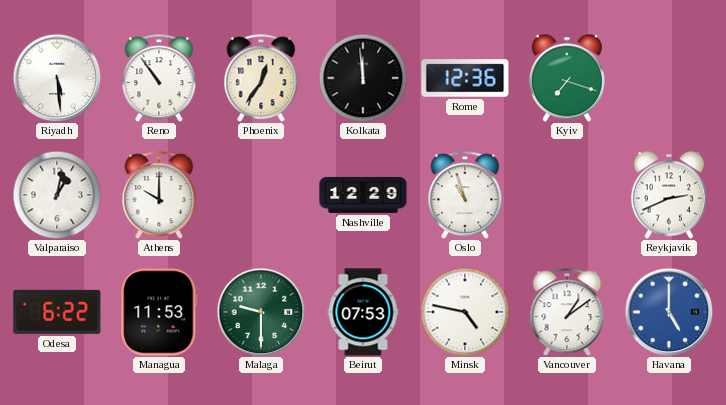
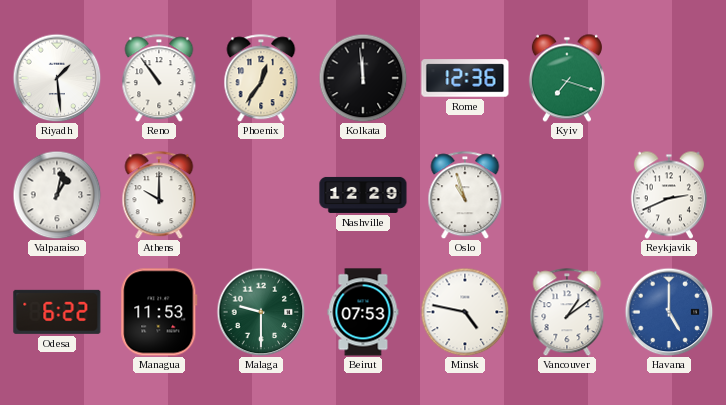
Riyadh: 5:29 -> 1:29
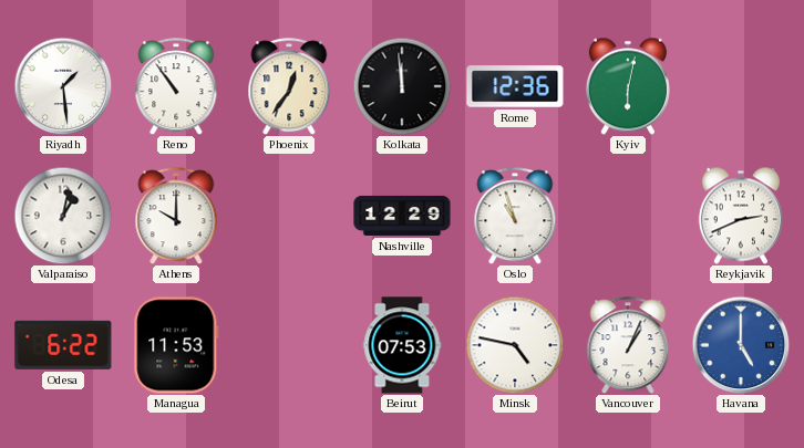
Kyiv: 7:18 -> 6:02
Malaga: 9:30 -> none
Vancouver: 1:09 -> 1:04
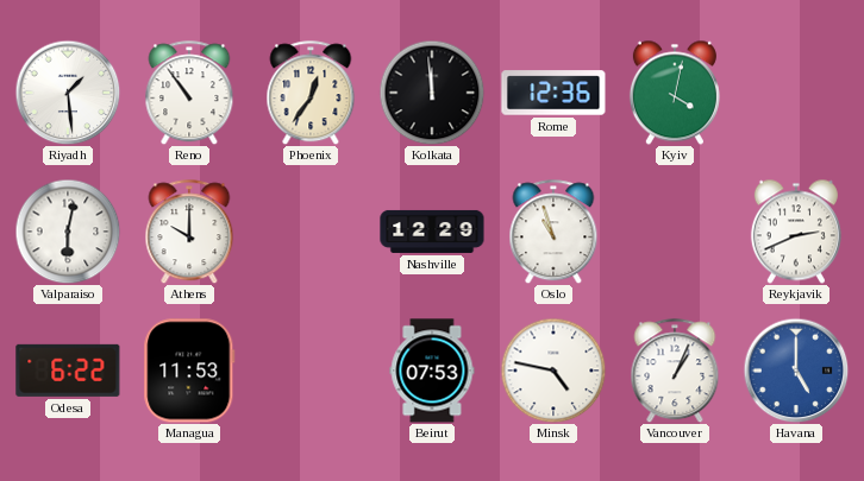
Kyiv: 6:02 -> 4:02
Valparaiso: 1:02 -> 6:02
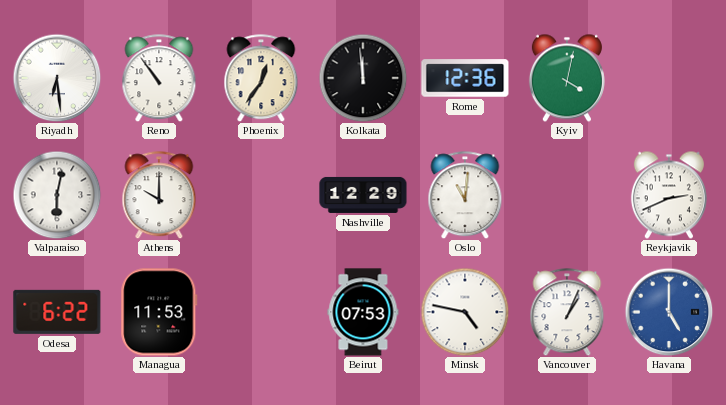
Riyadh: 1:29 -> 6:29
Oslo: 10:57 -> 11:01
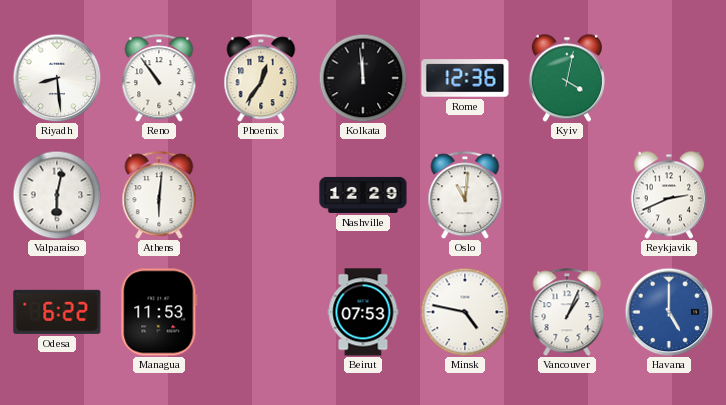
Riyadh: 6:29 -> 8:29
Athens: 10:00 -> 6:01
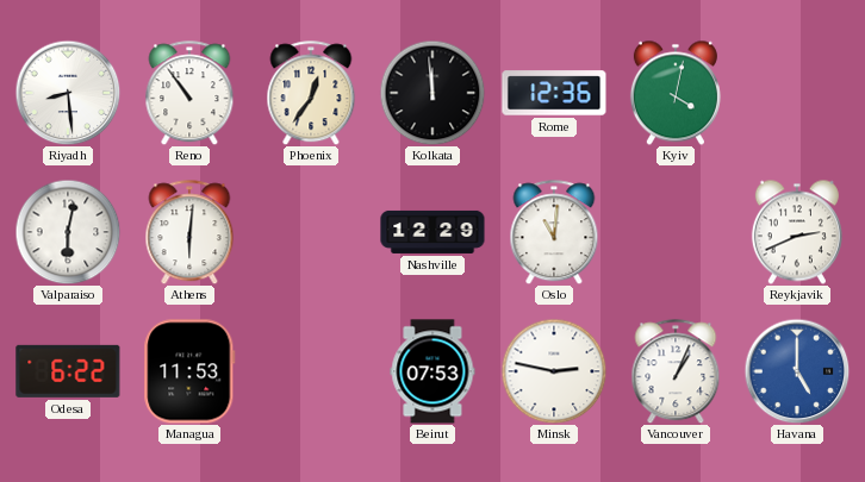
Minsk: 4:47 -> 2:47
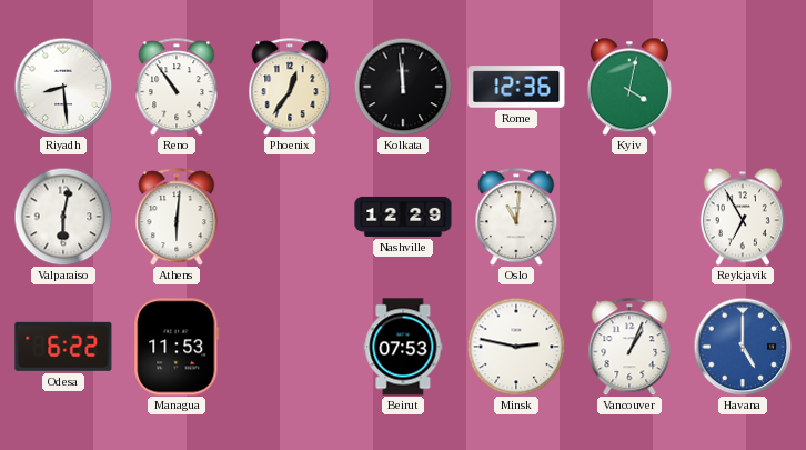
Reykjavik: 2:41 -> 6:55
